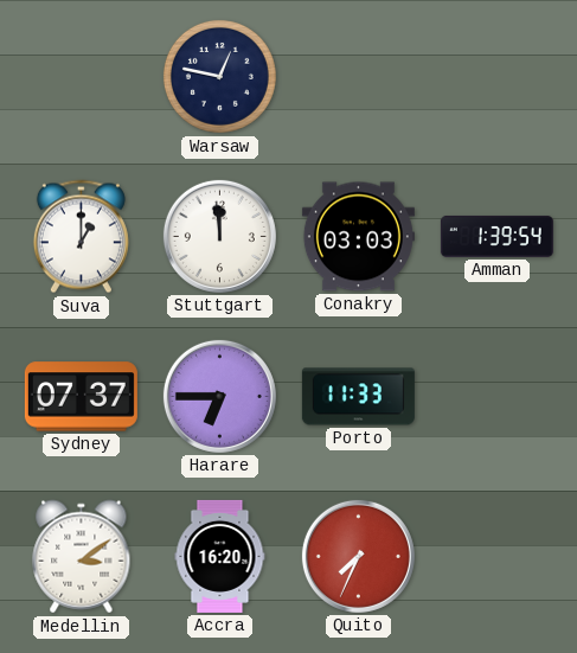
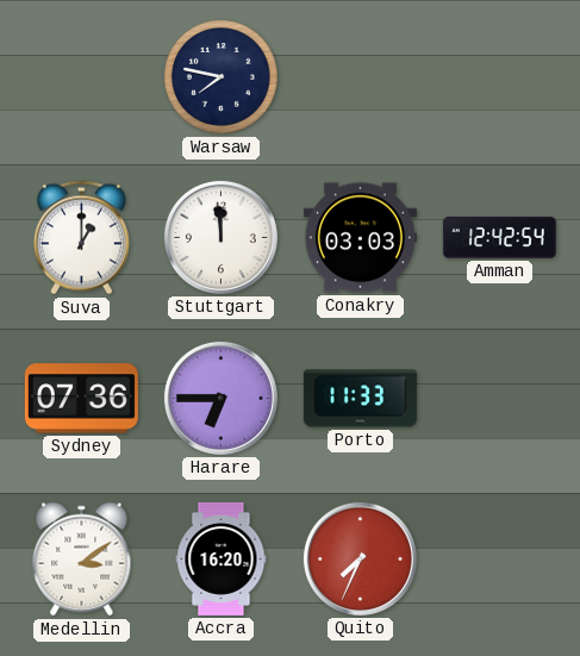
Warsaw: 12:47 -> 7:47
Amman: 1:39 -> 12:42
Sydney: 07:37 -> 07:36
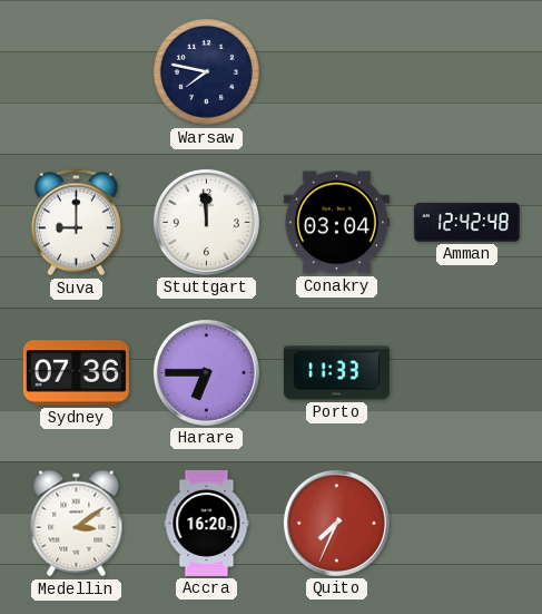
Suva: 1:00 -> 9:00
Conakry: 03:03 -> 03:04
Amman: 12:42:54 -> 12:42:48
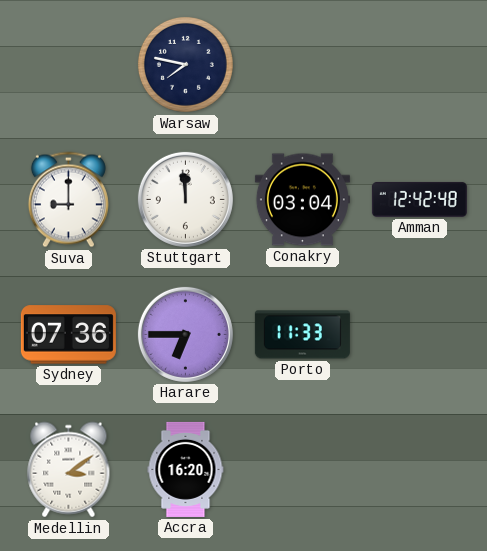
Quito: 7:34 -> none
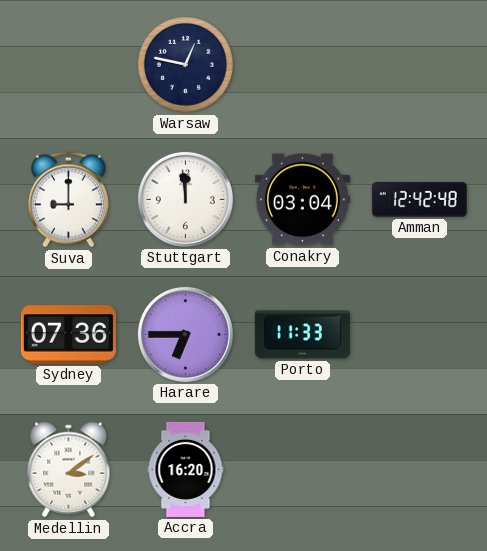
Warsaw: 7:47 -> 12:47
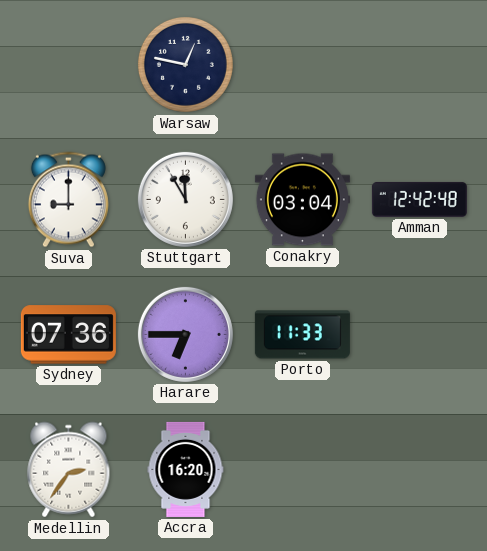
Stuttgart: 11:59 -> 11:55
Medellin: 3:09 -> 2:36
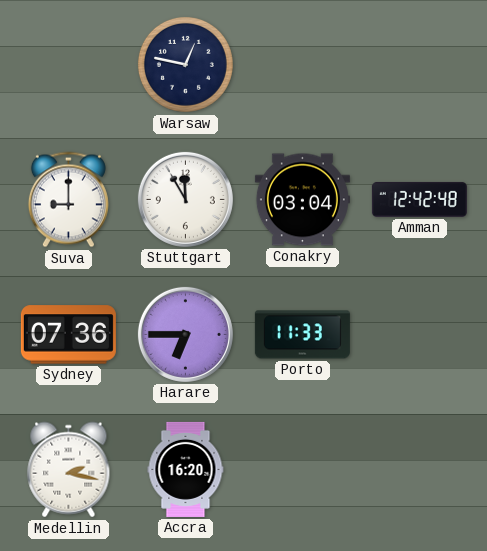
Medellin: 2:36 -> 2:17
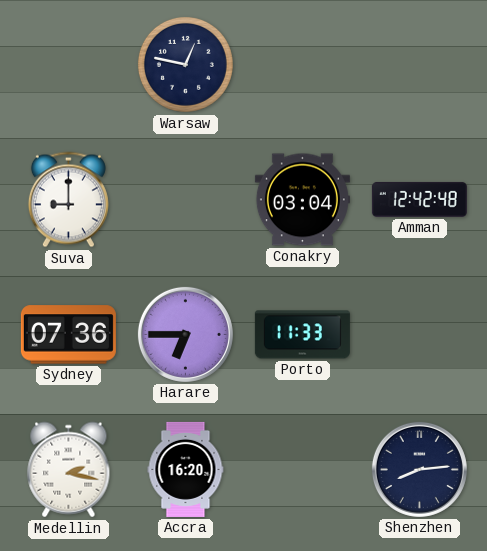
Stuttgart: 11:55 -> none
Shenzhen: none -> 8:14
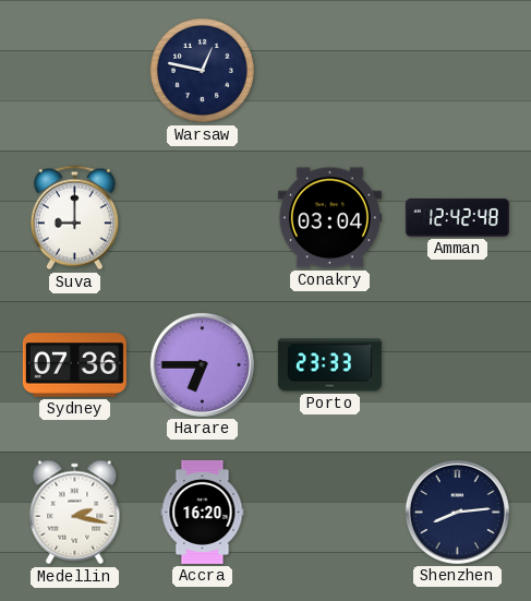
Porto: 11:33 -> 23:33
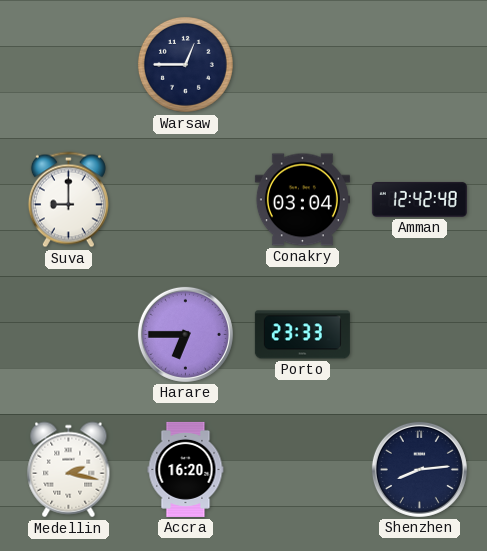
Warsaw: 12:47 -> 12:45
Sydney: 07:36 -> none
